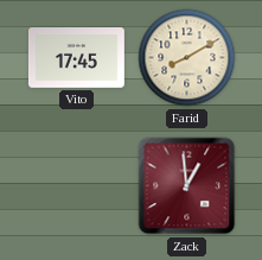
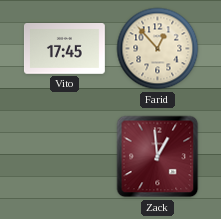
Farid: 8:10 -> 12:53
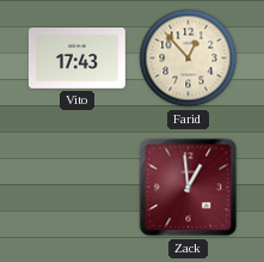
Vito: 17:45 -> 17:43
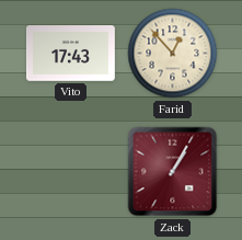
Zack: 12:59 -> 1:05
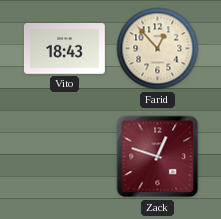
Vito: 17:43 -> 18:43
Zack: 1:05 -> 12:48
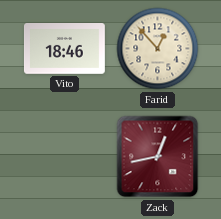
Vito: 18:43 -> 18:46
Zack: 12:48 -> 12:43
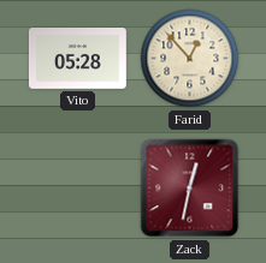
Vito: 18:46 -> 05:28
Zack: 12:43 -> 12:32
